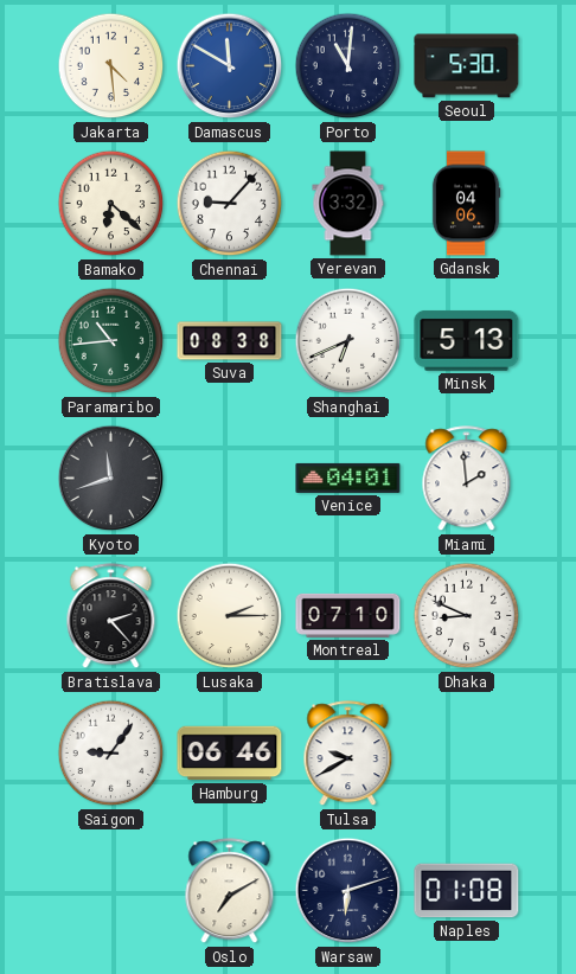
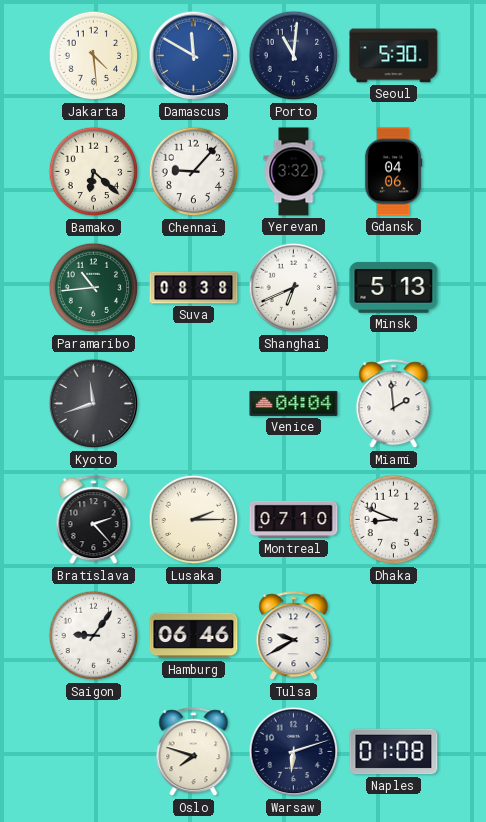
Venice: 04:01 -> 04:04
Oslo: 7:10 -> 7:48
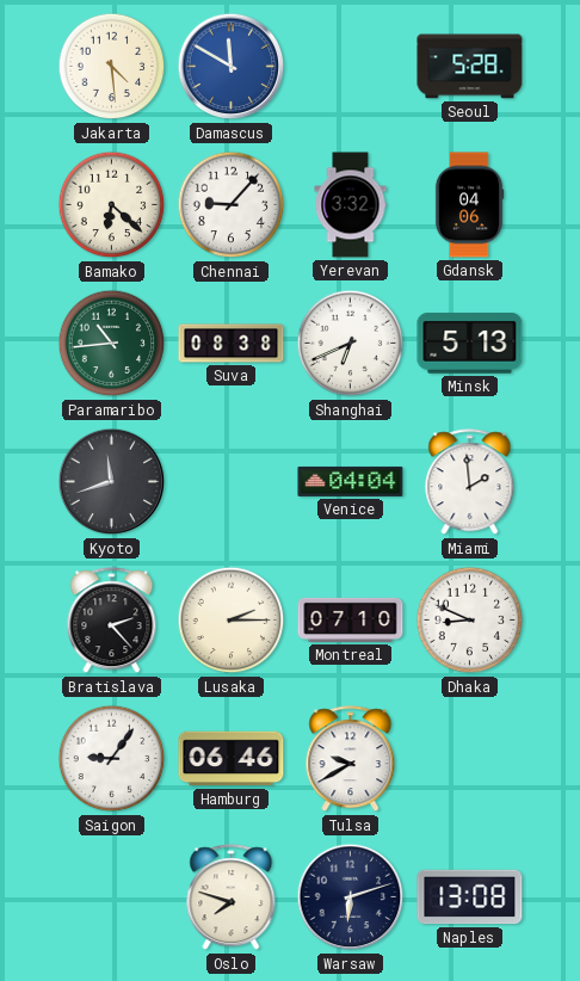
Porto: 11:01 -> none
Seoul: 5:30 -> 5:28
Naples: 01:08 -> 13:08
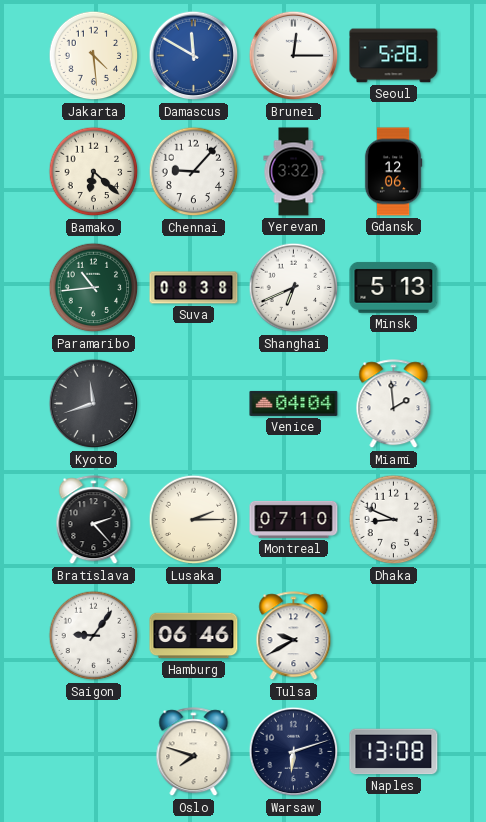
Brunei: none -> 12:15
Gdansk: 04:06 -> 12:06
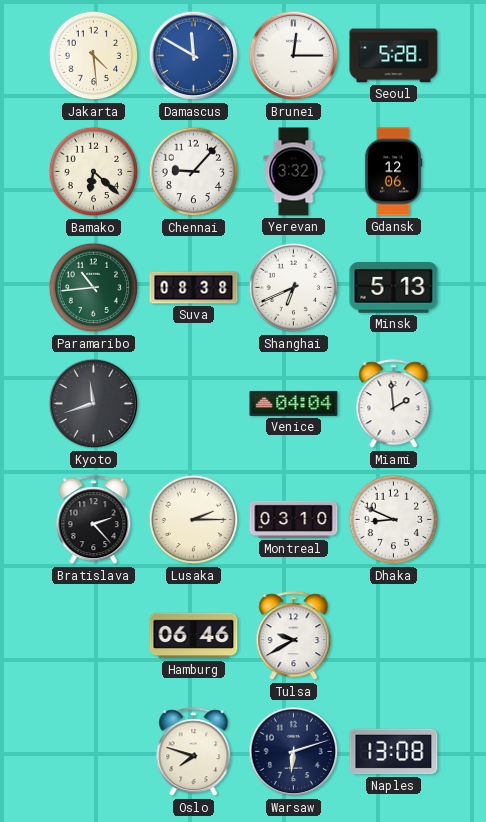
Montreal: 07:10 -> 03:10
Saigon: 9:06 -> none
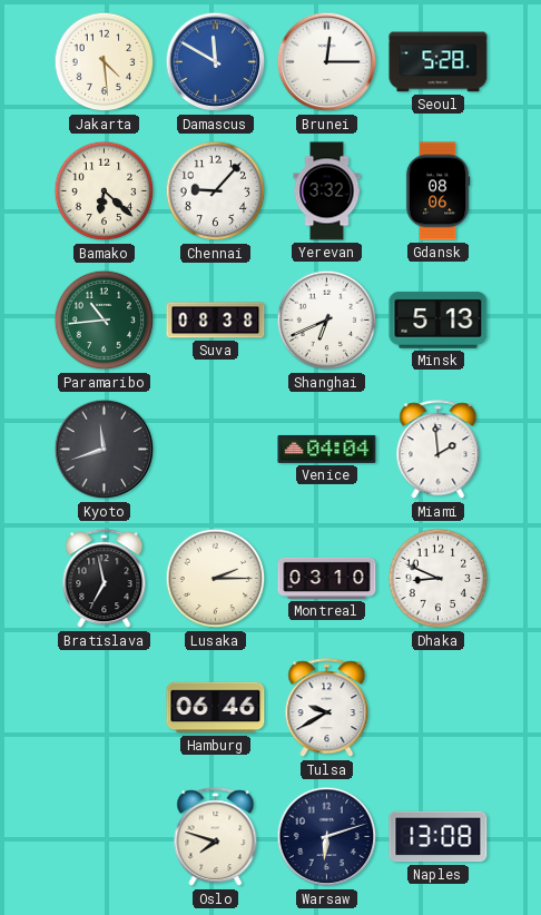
Gdansk: 12:06 -> 08:06
Bratislava: 2:23 -> 6:58
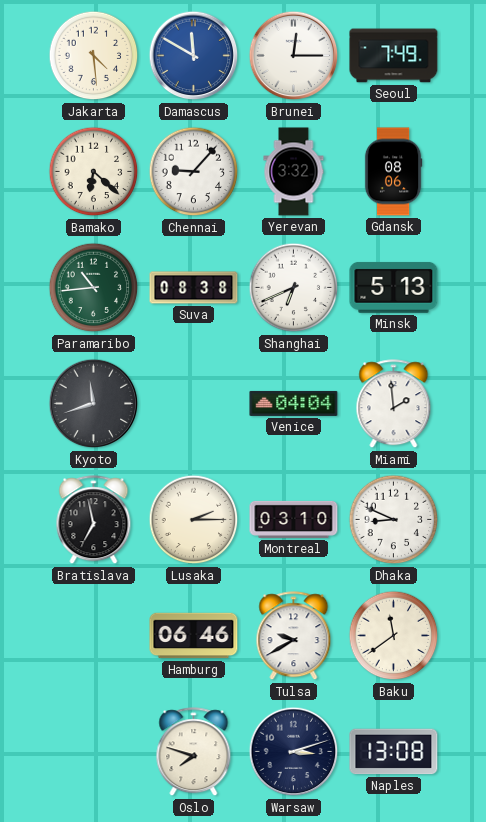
Seoul: 5:28 -> 7:49
Baku: none -> 11:39
Warsaw: 6:12 -> 3:12
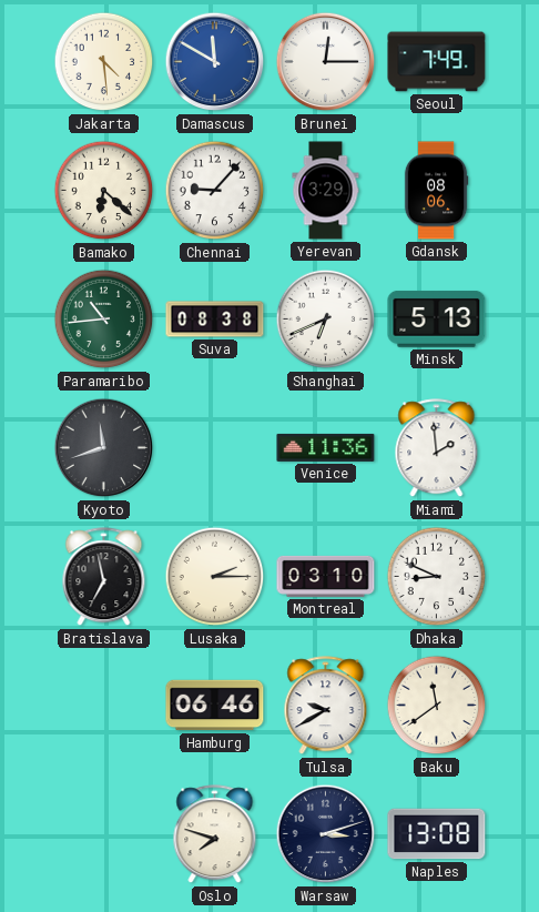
Yerevan: 3:32 -> 3:29
Venice: 04:04 -> 11:36
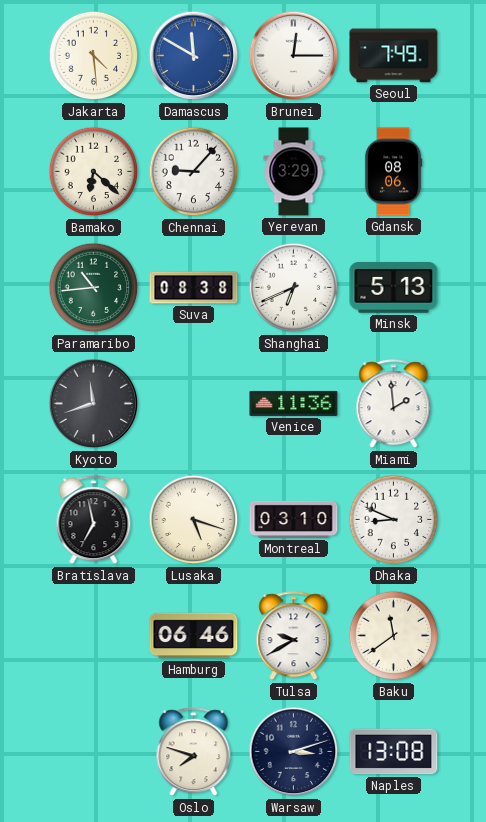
Lusaka: 2:15 -> 5:18
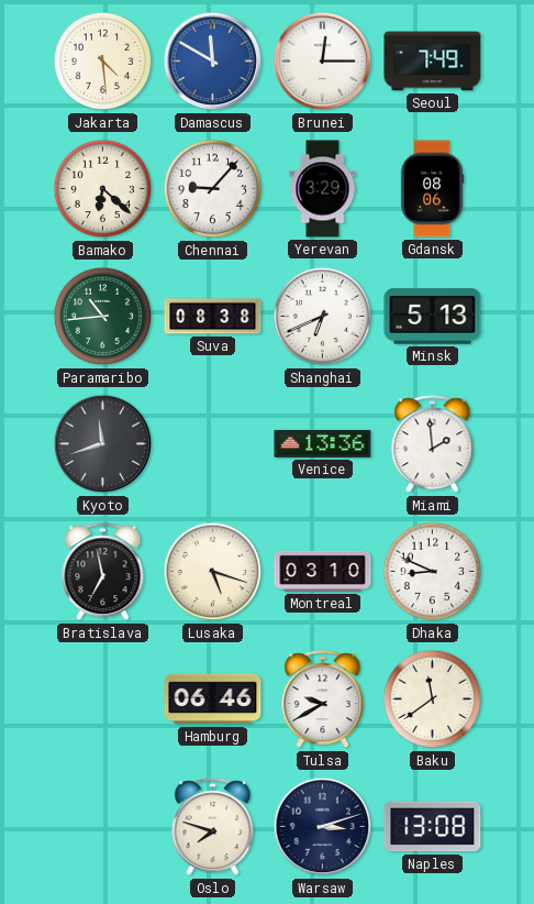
Venice: 11:36 -> 13:36
